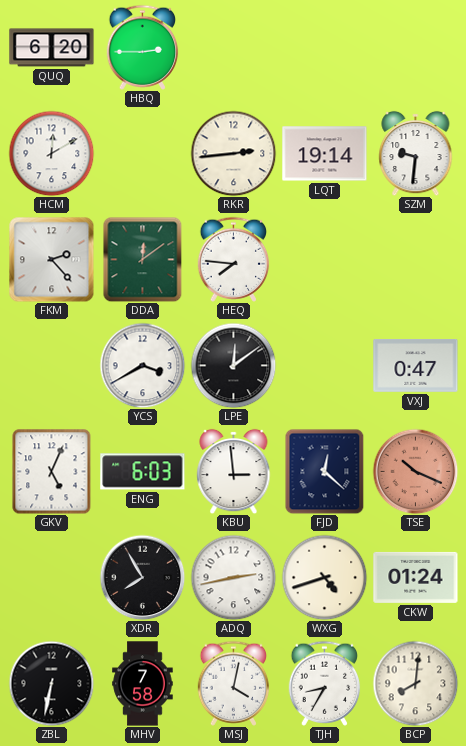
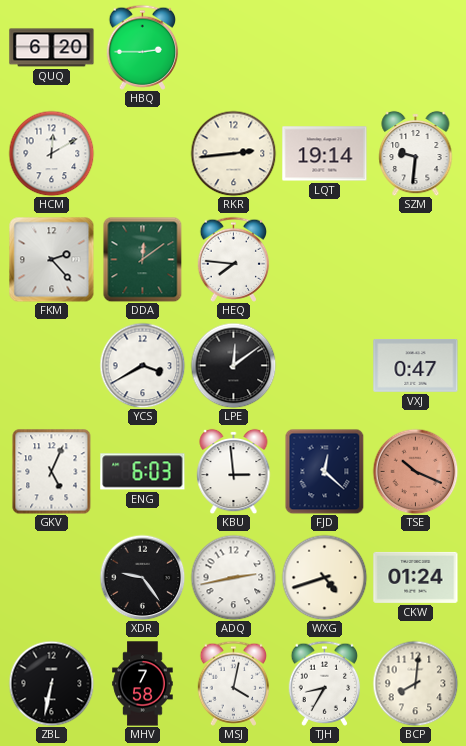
XDR: 7:55 -> 9:24
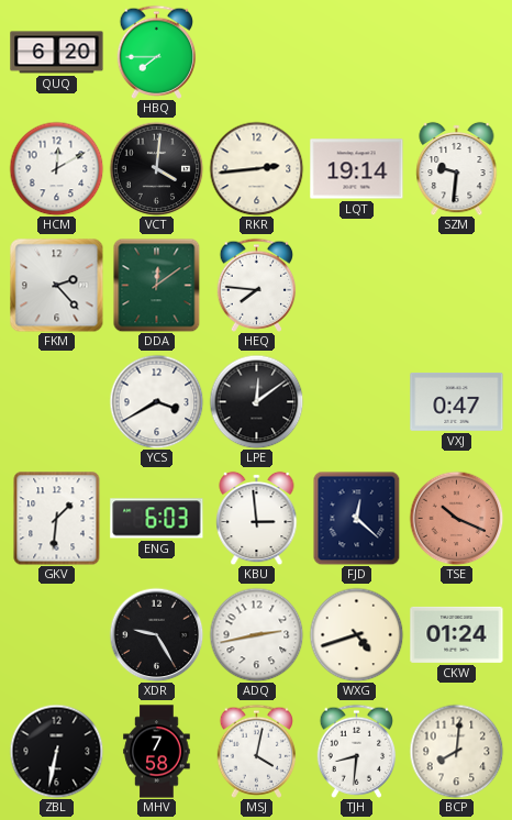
HBQ: 2:45 -> 7:45
VCT: none -> 4:01
GKV: 5:04 -> 1:31
XDR: 9:24 -> 9:25
TJH: 8:35 -> 8:31
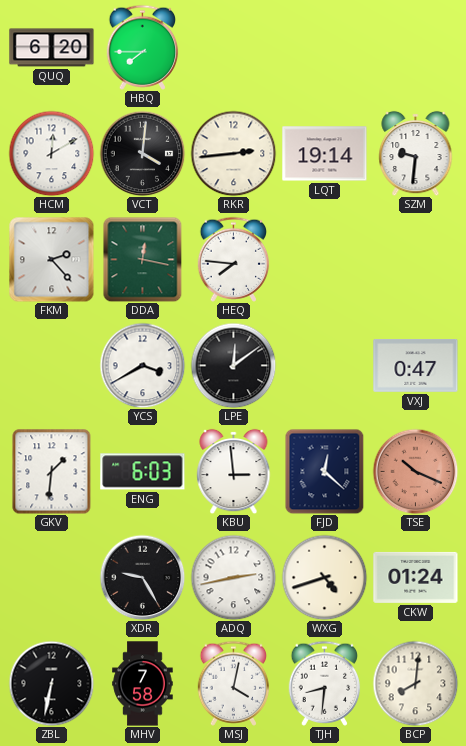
DDA: 12:09 -> 12:17
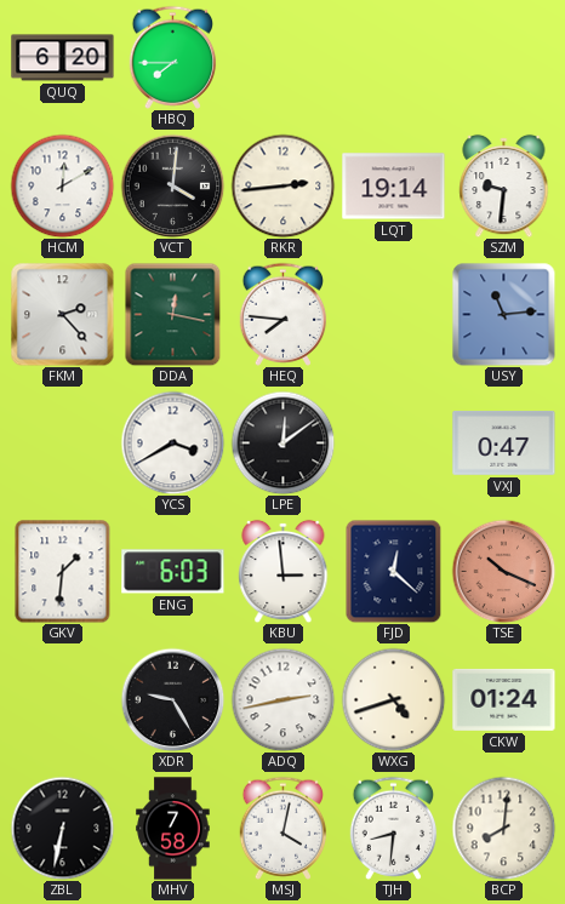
USY: none -> 11:14
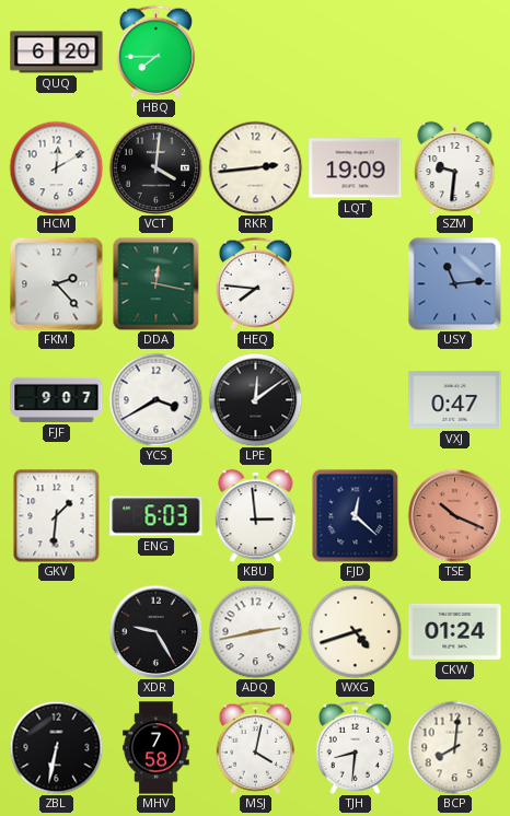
LQT: 19:14 -> 19:09
FJF: none -> 9:07
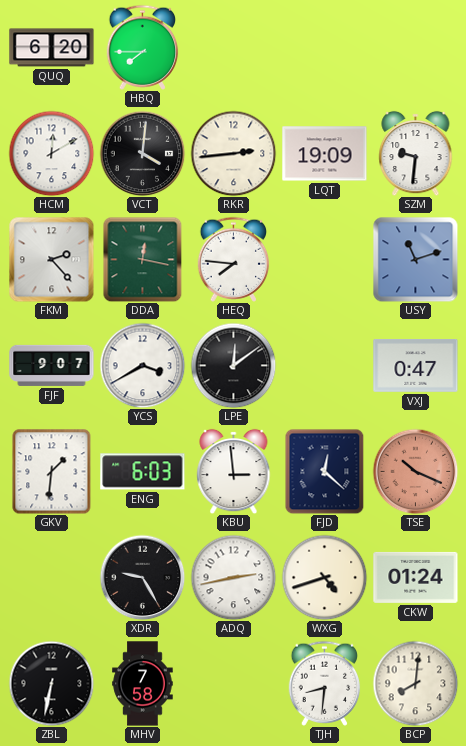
USY: 11:14 -> 11:12
MSJ: 4:02 -> none
